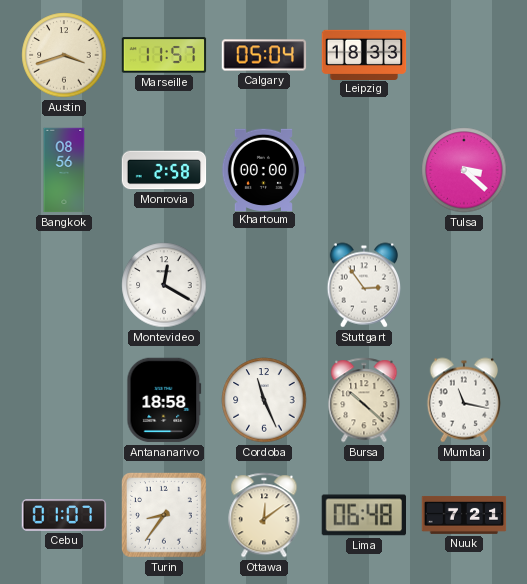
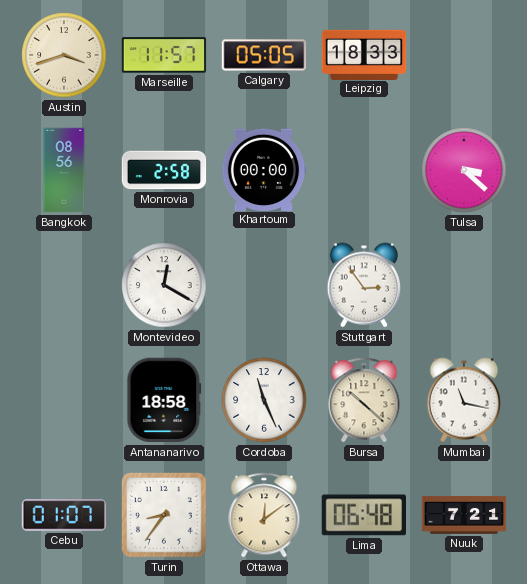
Calgary: 05:04 -> 05:05
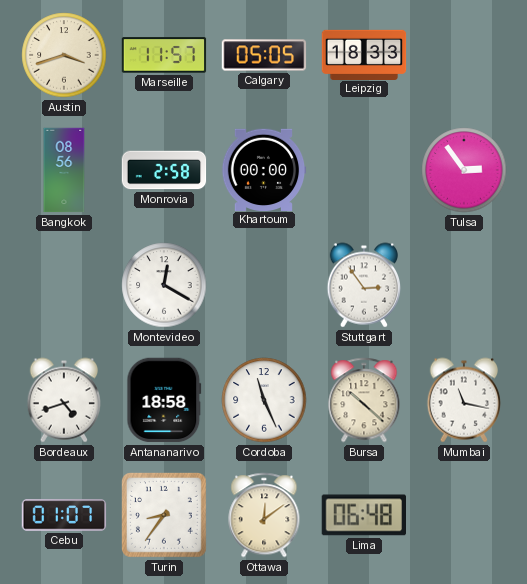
Tulsa: 3:22 -> 2:54
Bordeaux: none -> 4:42
Nuuk: 7:21 -> none
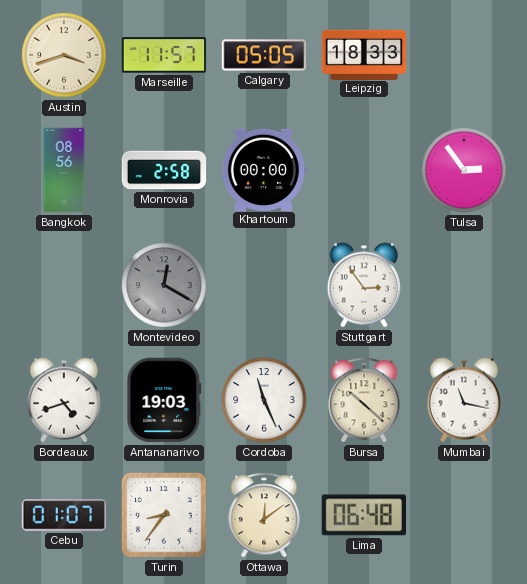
Montevideo dial: white -> grey
Antananarivo: 18:58 -> 19:03
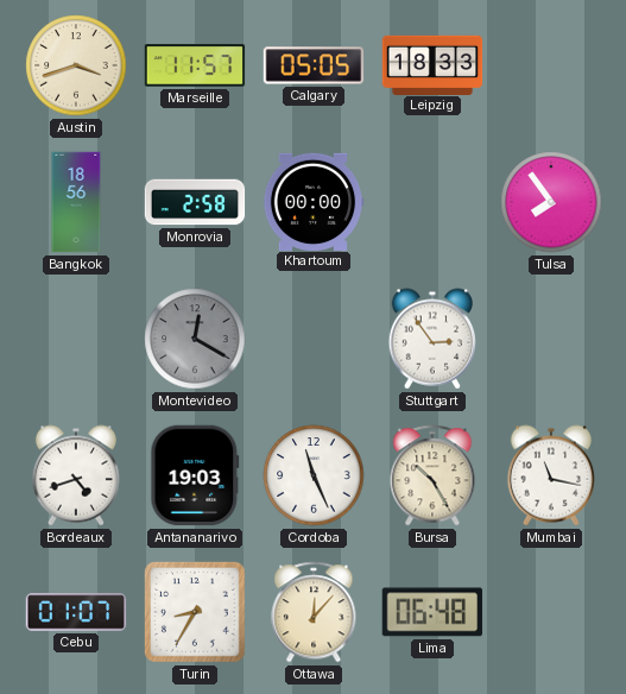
Bangkok: 08:56 -> 18:56
Tulsa: 2:54 -> 7:54
Bursa: 10:22 -> 10:25
Turin: 8:36 -> 8:35
Ottawa: 12:09 -> 12:07
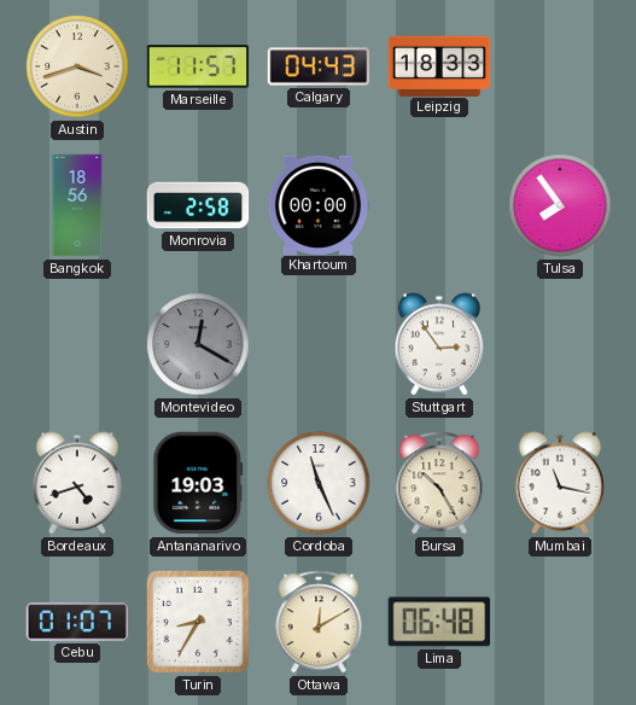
Calgary: 05:05 -> 04:43
Ottawa: 12:07 -> 12:10
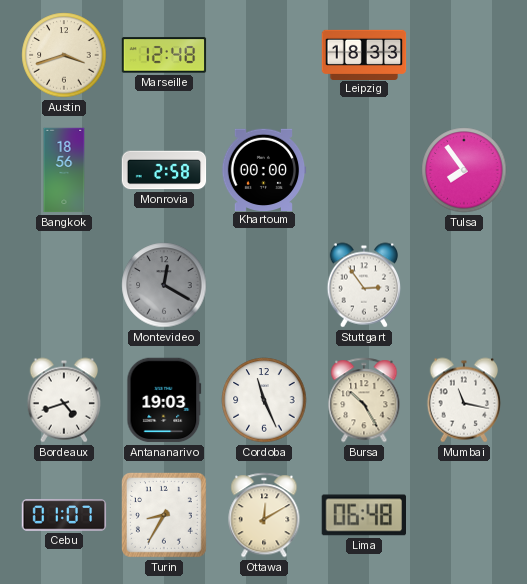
Marseille: 11:57 -> 12:48
Calgary: 04:43 -> none
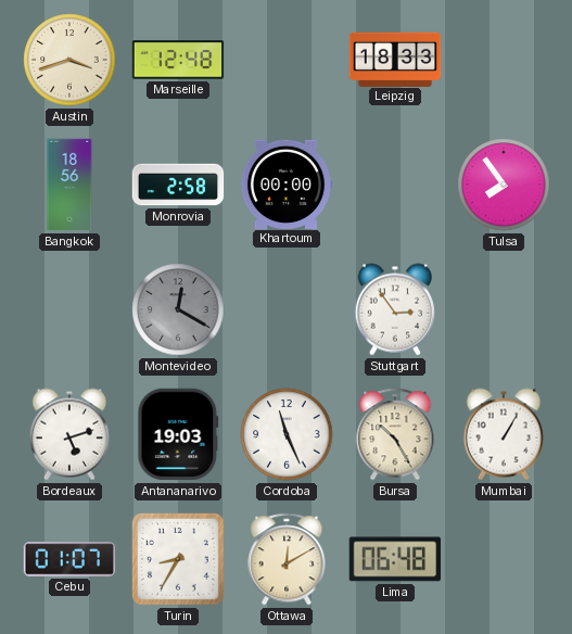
Bordeaux: 4:42 -> 5:12
Mumbai: 11:17 -> 1:05
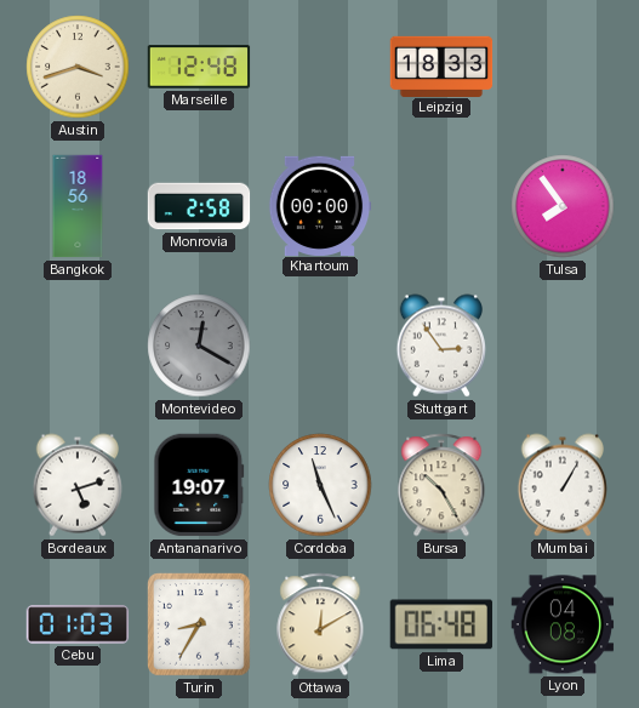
Antananarivo: 19:03 -> 19:07
Cebu: 01:07 -> 01:03
Lyon: none -> 04:08
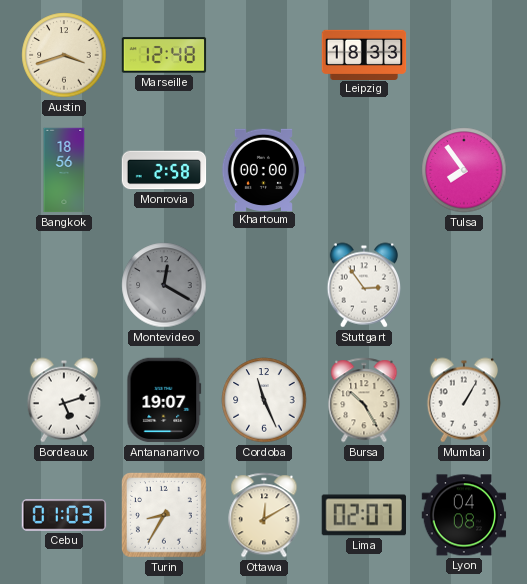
Lima: 06:48 -> 02:07
